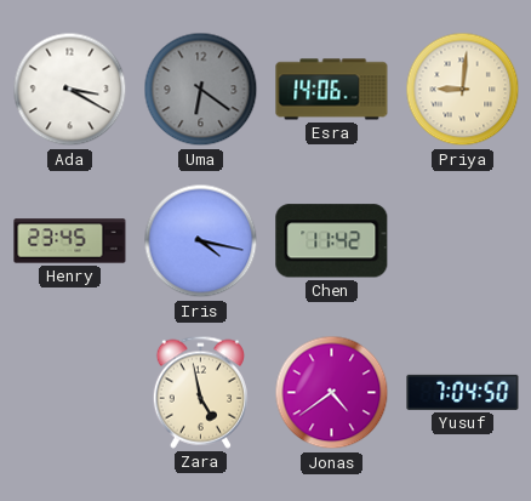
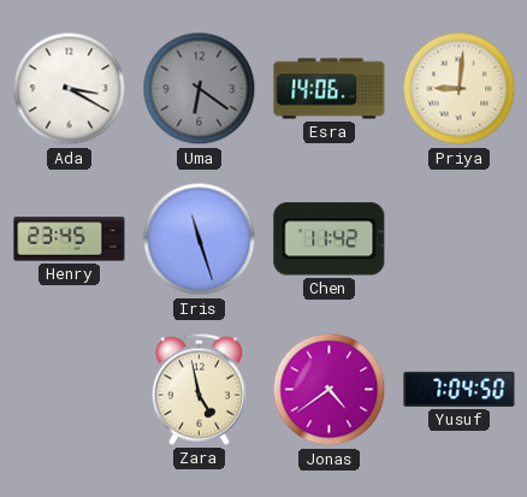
Iris: 4:17 -> 11:27
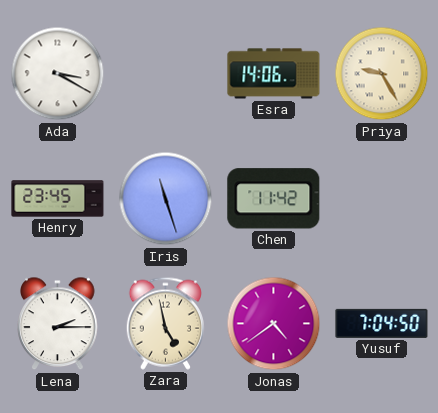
Uma: 6:21 -> none
Priya: 9:01 -> 9:25
Lena: none -> 2:15
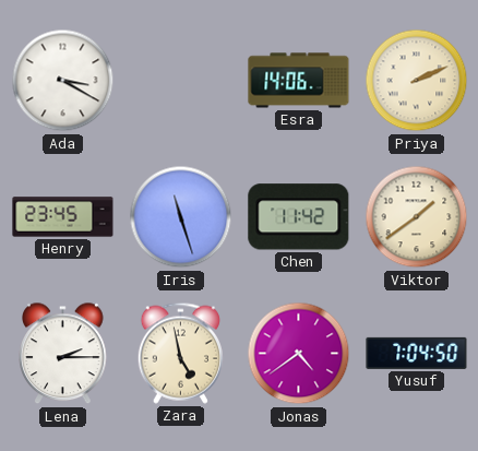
Priya: 9:25 -> 2:11
Viktor: none -> 1:39
